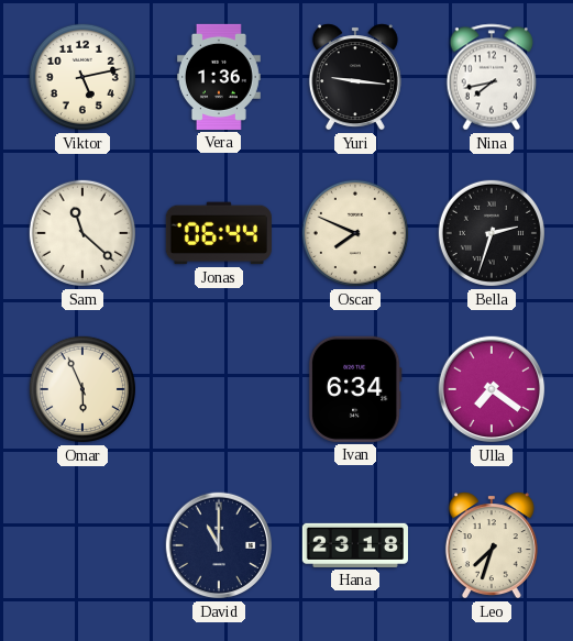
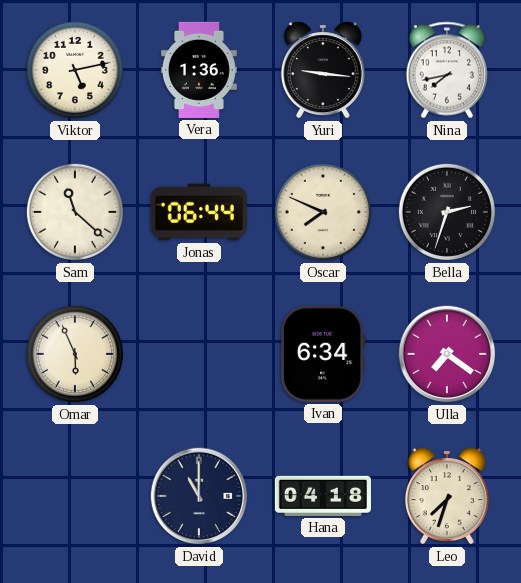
Hana: 23:18 -> 04:18
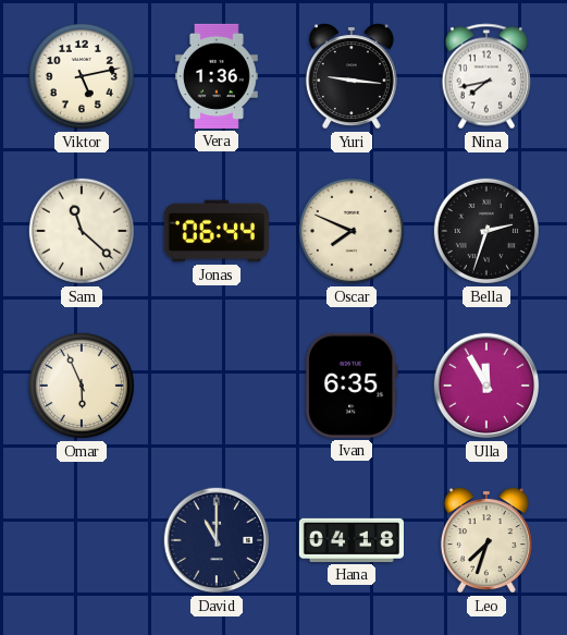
Ivan: 6:34 -> 6:35
Ulla: 7:21 -> 11:55
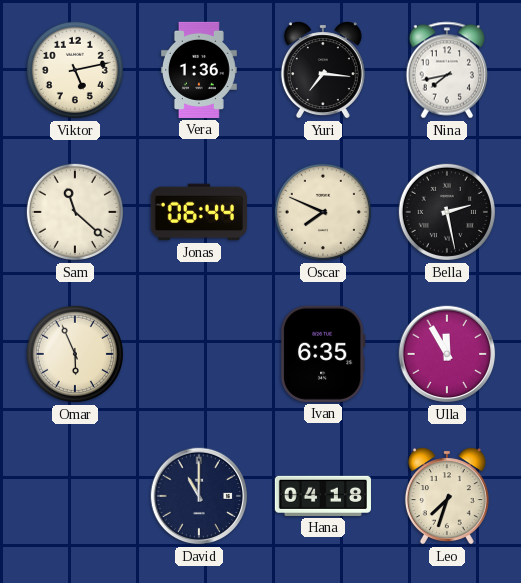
Yuri: 9:16 -> 7:16
Bella: 2:33 -> 2:28
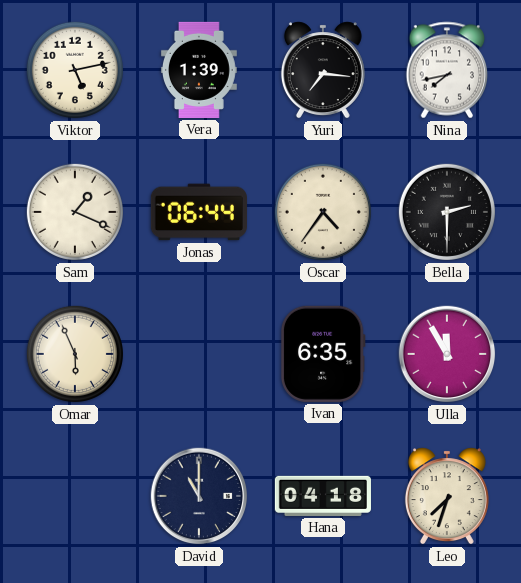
Vera: 1:36 -> 1:39
Sam: 11:22 -> 1:19
Oscar: 7:49 -> 4:36
Bella: 2:28 -> 2:30
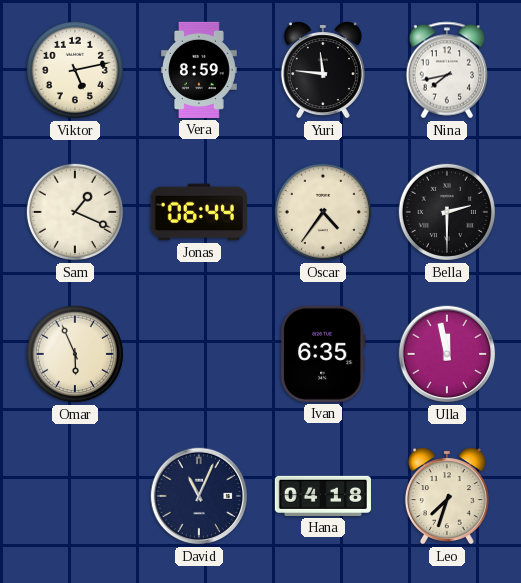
Vera: 1:39 -> 8:59
Yuri: 7:16 -> 11:46
Ulla: 11:55 -> 11:58
David: 11:00 -> 11:04
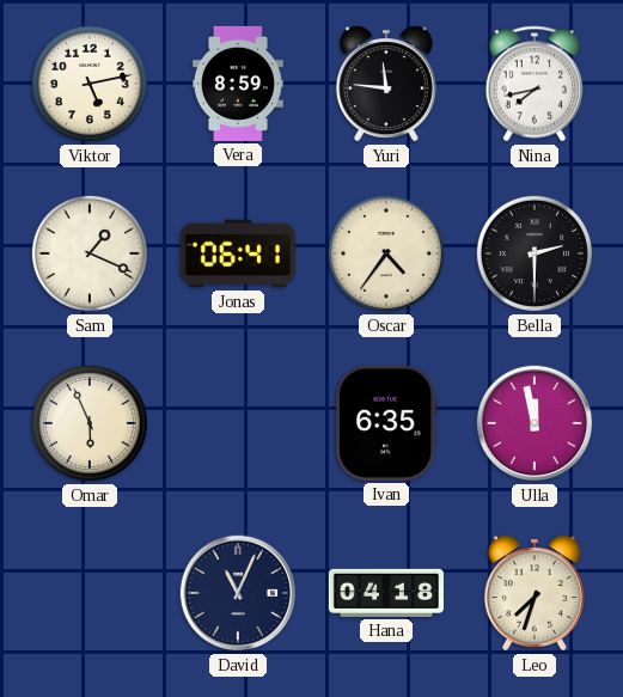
Jonas: 06:44 -> 06:41
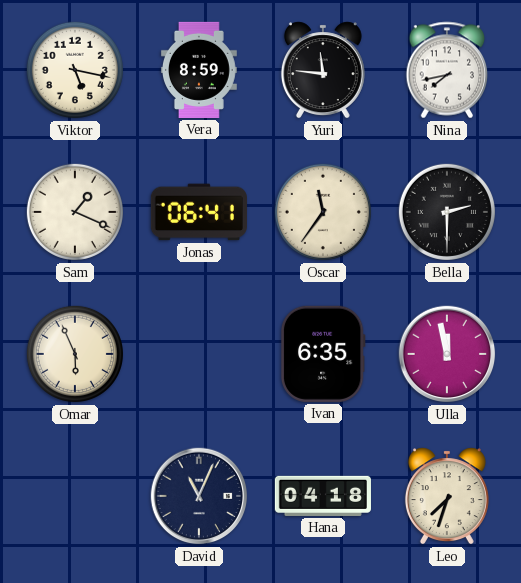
Viktor: 5:13 -> 5:17
Oscar: 4:36 -> 11:36
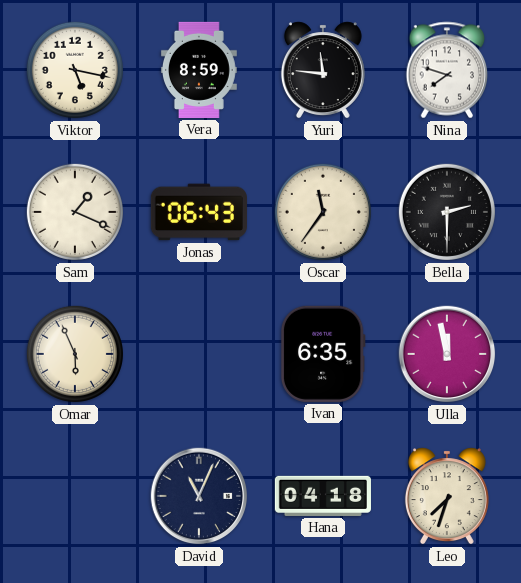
Nina: 7:43 -> 7:48
Jonas: 06:41 -> 06:43
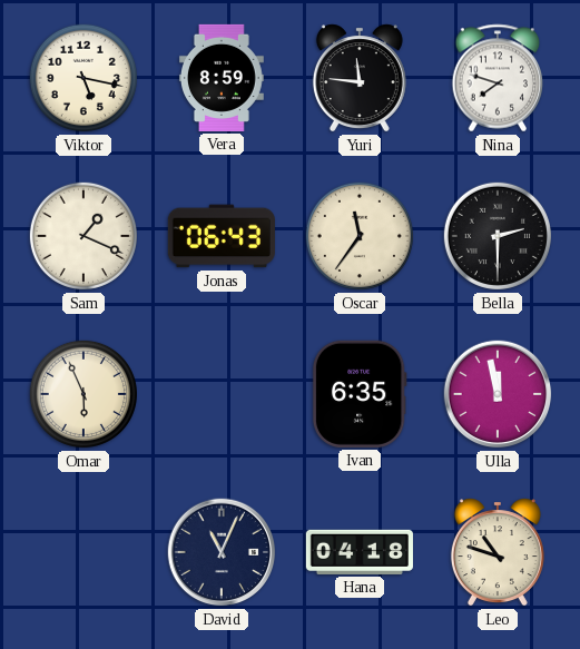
Leo: 7:33 -> 10:48
